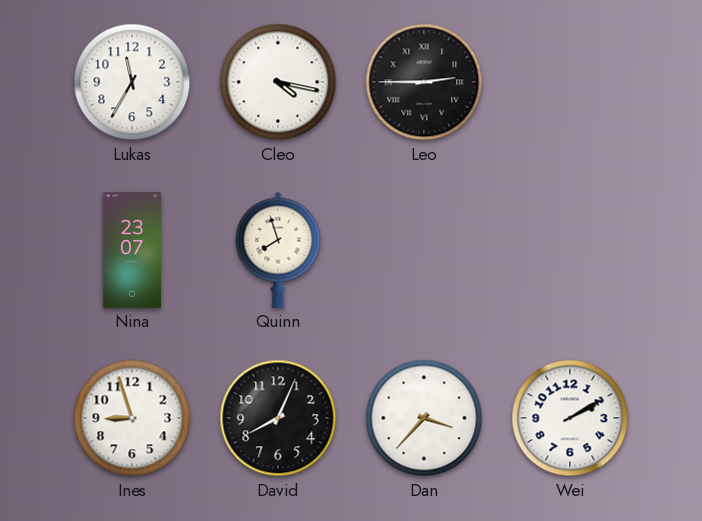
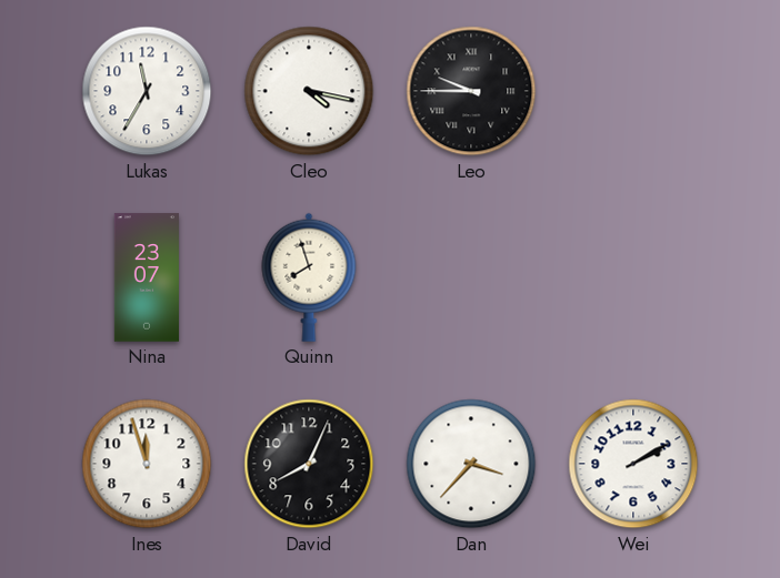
Leo: 2:45 -> 9:45
Ines: 8:57 -> 11:57
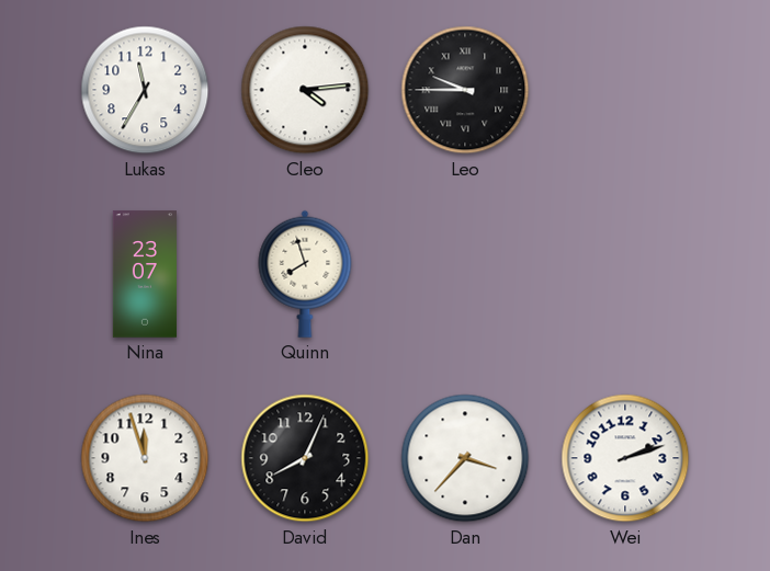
Cleo: 4:17 -> 4:14
Wei: 2:10 -> 2:12
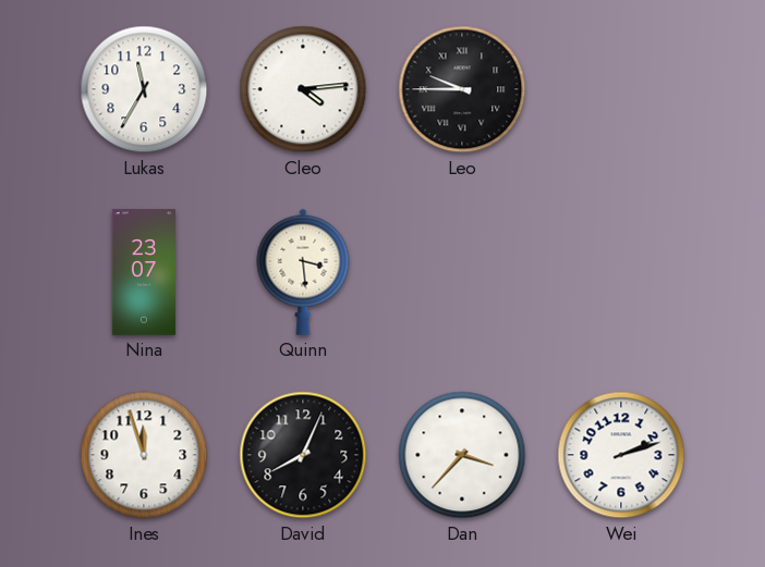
Quinn: 7:57 -> 3:29
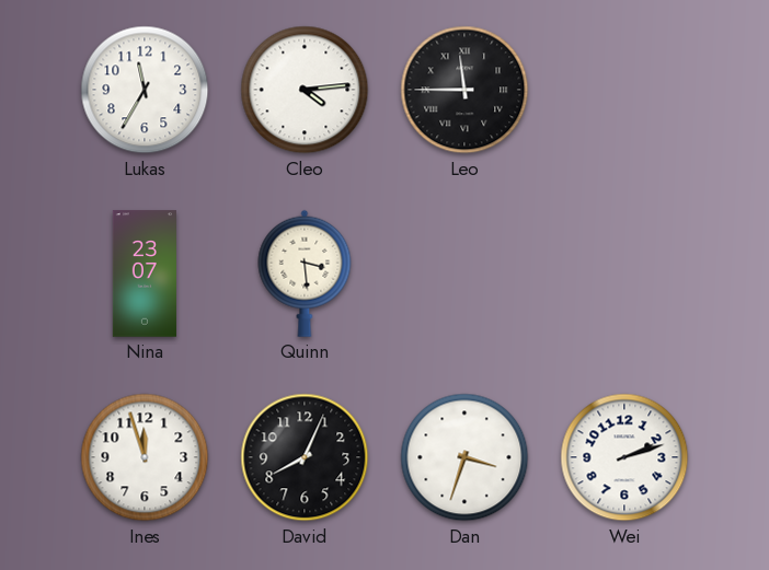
Leo: 9:45 -> 11:45
Dan: 3:37 -> 3:33
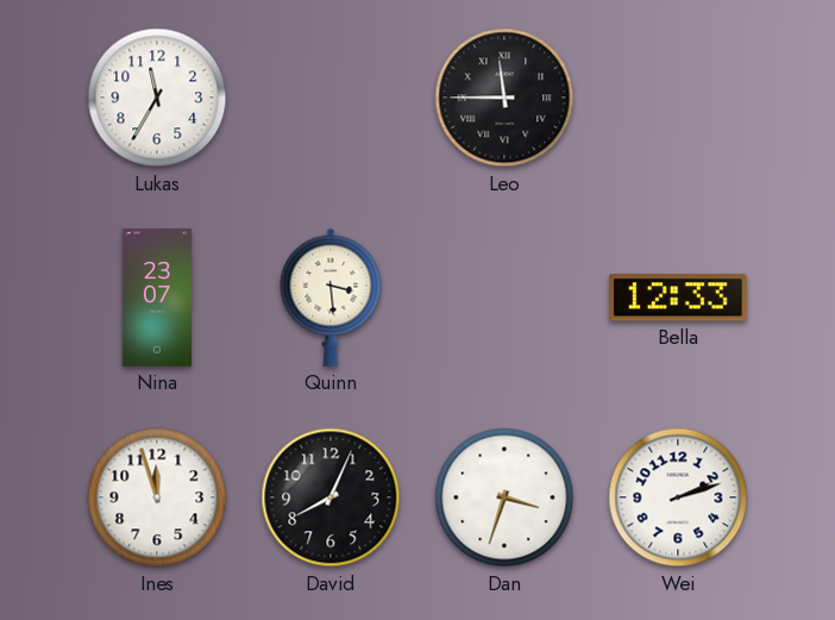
Cleo: 4:14 -> none
Bella: none -> 12:33
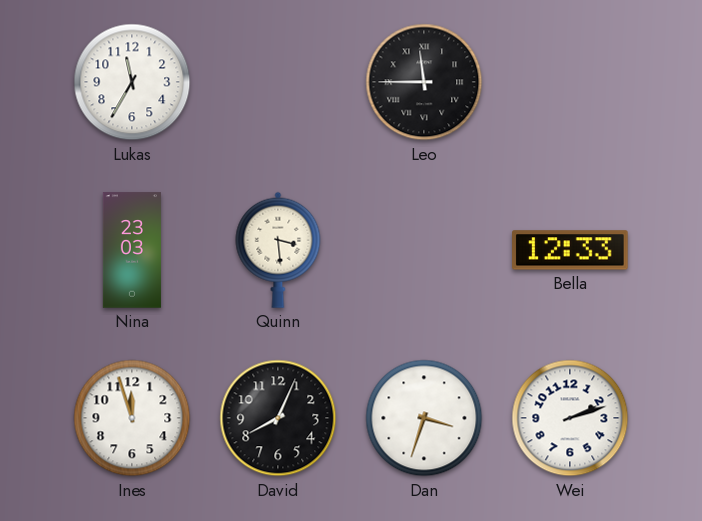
Nina: 23:07 -> 23:03
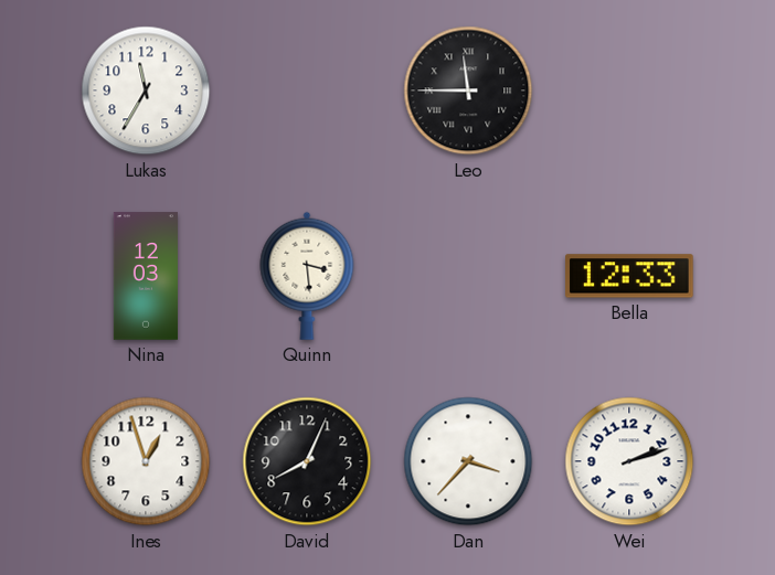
Nina: 23:03 -> 12:03
Ines: 11:57 -> 12:57
Dan: 3:33 -> 3:37
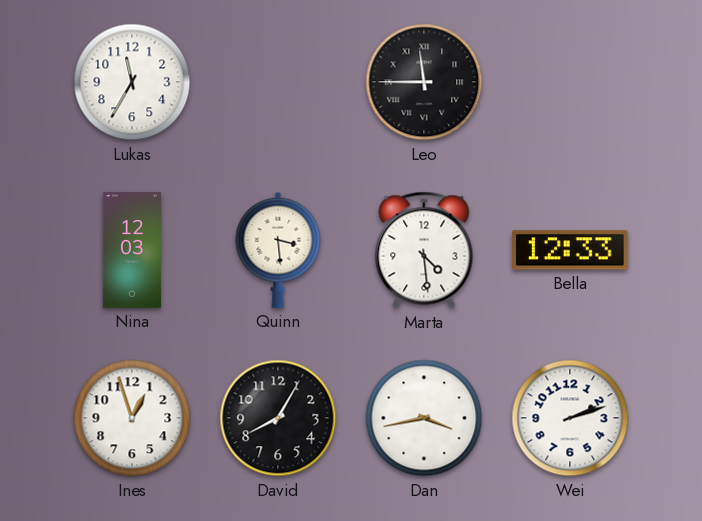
Marta: none -> 4:29
David: 8:04 -> 8:05
Dan: 3:37 -> 3:43
